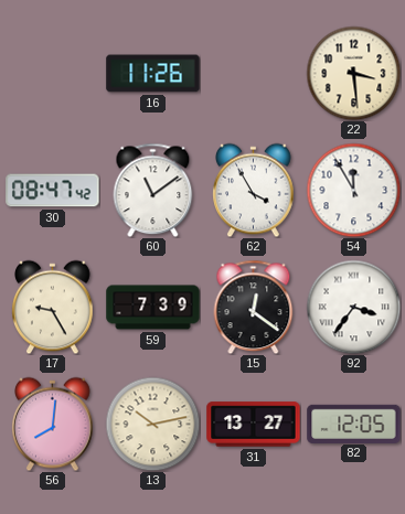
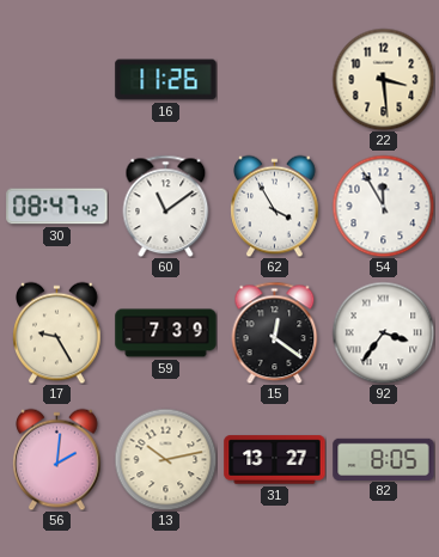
56: 8:01 -> 2:01
82: 12:05 -> 8:05
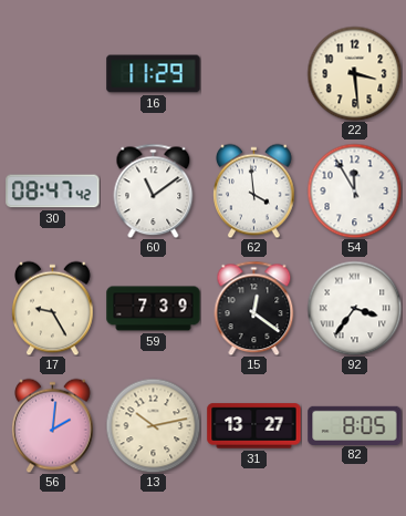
16: 11:26 -> 11:29
62: 3:55 -> 3:59
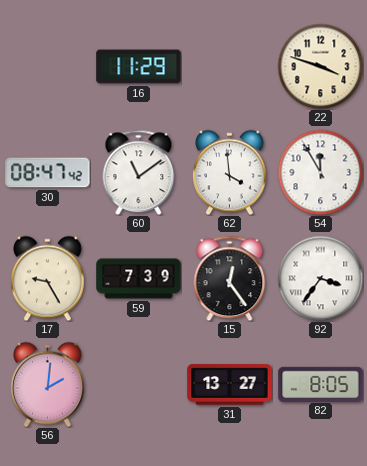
22: 3:29 -> 3:48
15: 12:21 -> 12:24
13: 10:13 -> none
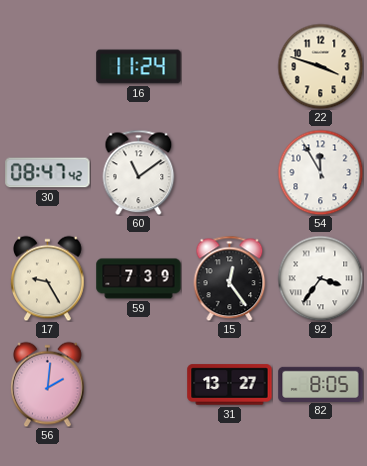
16: 11:29 -> 11:24
62: 3:59 -> none
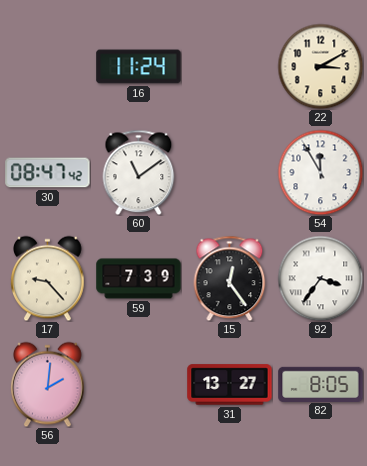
22: 3:48 -> 3:10
17: 9:25 -> 9:23
